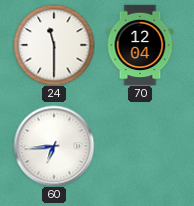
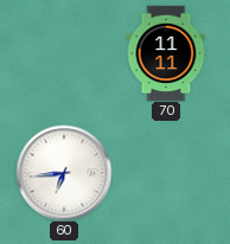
24: 11:30 -> none
70: 12:04 -> 11:11
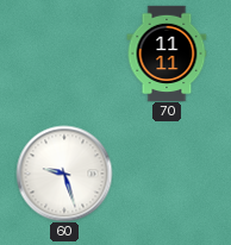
60: 6:44 -> 9:27
